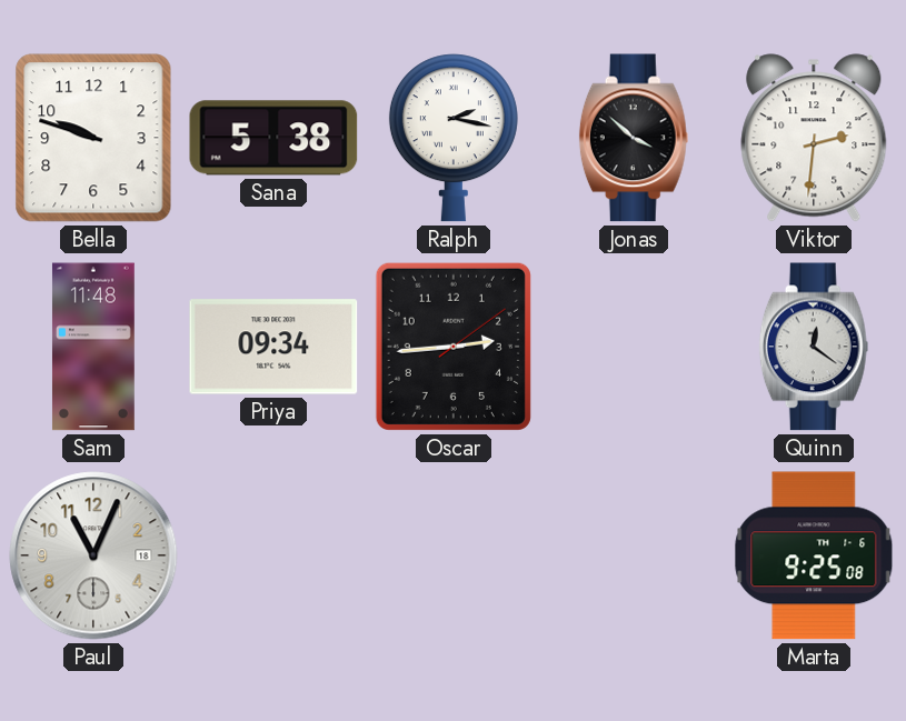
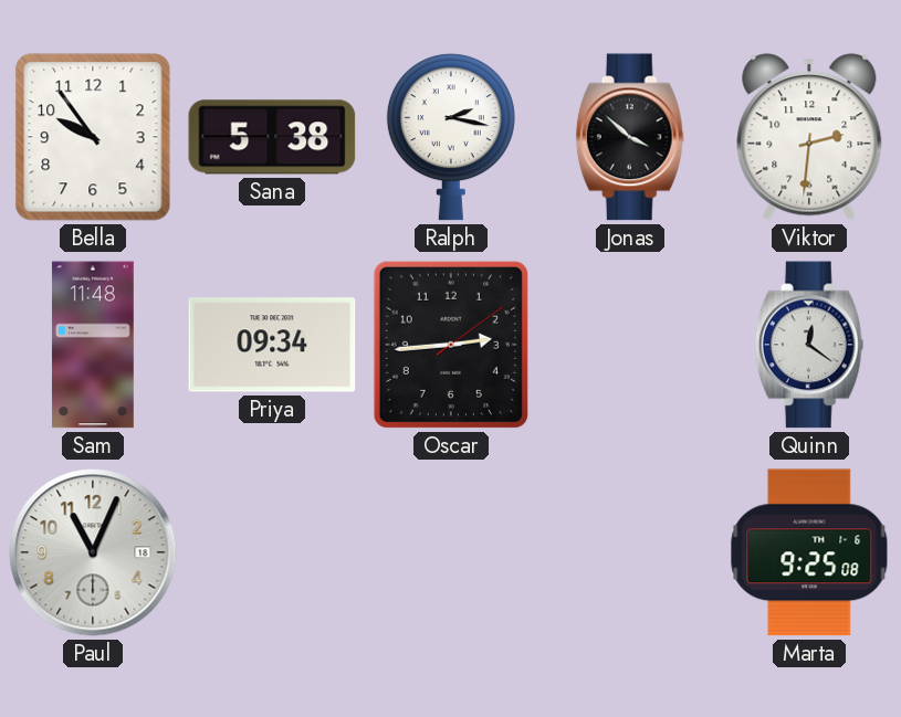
Bella: 9:48 -> 9:54
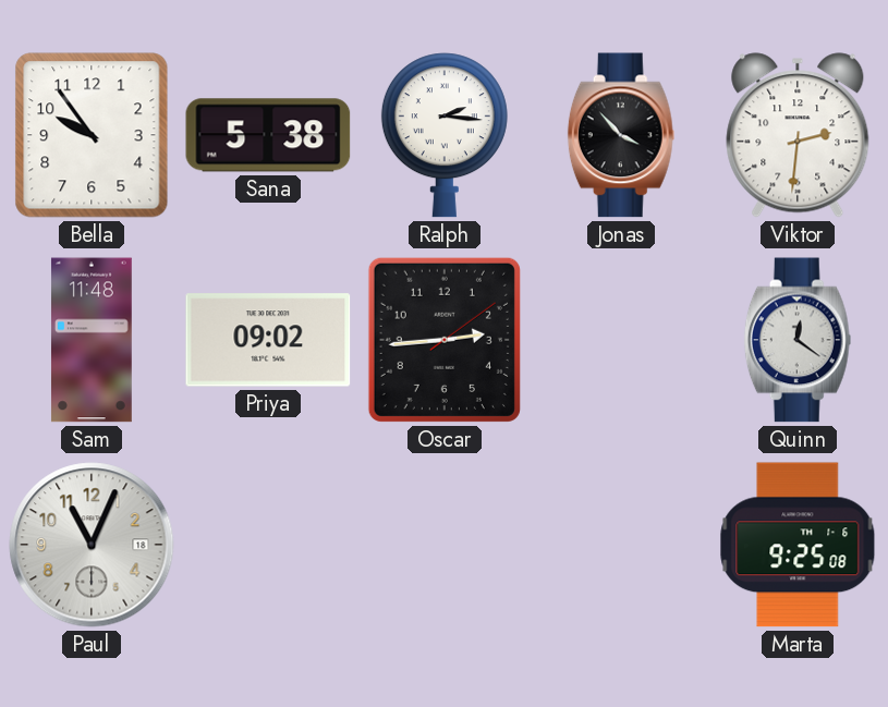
Ralph: 2:17 -> 2:16
Jonas: 3:52 -> 3:53
Priya: 09:34 -> 09:02
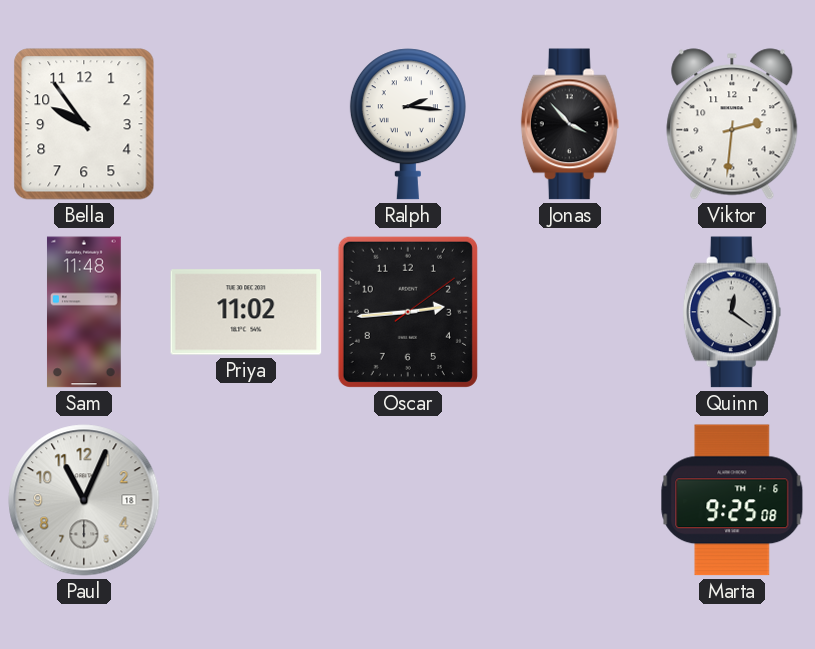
Sana: 5:38 -> none
Priya: 09:02 -> 11:02
